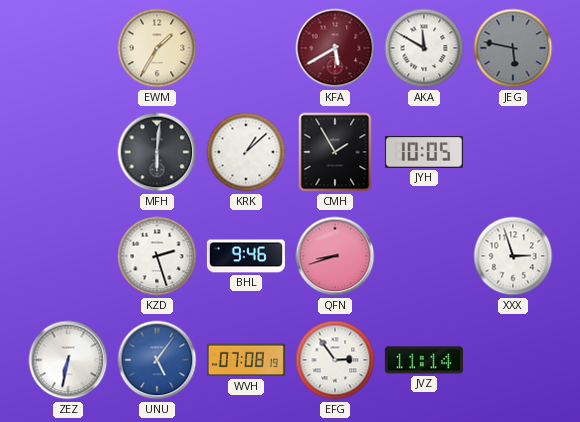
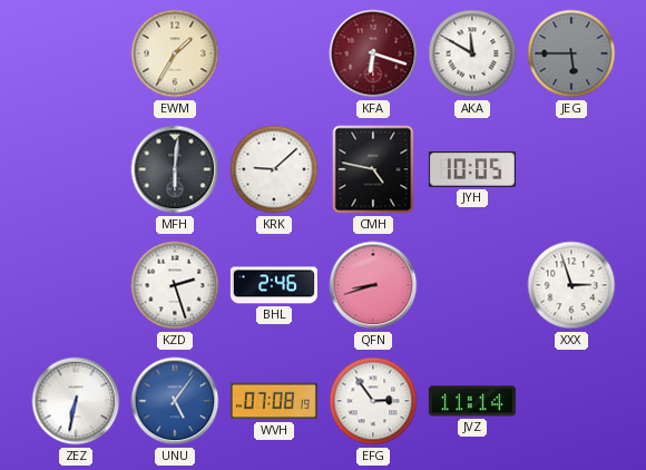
KFA: 5:40 -> 6:18
JEG: 5:47 -> 5:45
KRK: 1:08 -> 9:08
CMH: 1:55 -> 4:47
BHL: 9:46 -> 2:46
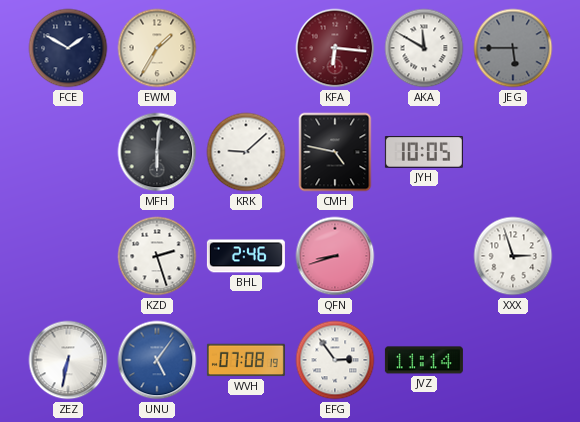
FCE: none -> 1:50
KFA: 6:18 -> 6:16
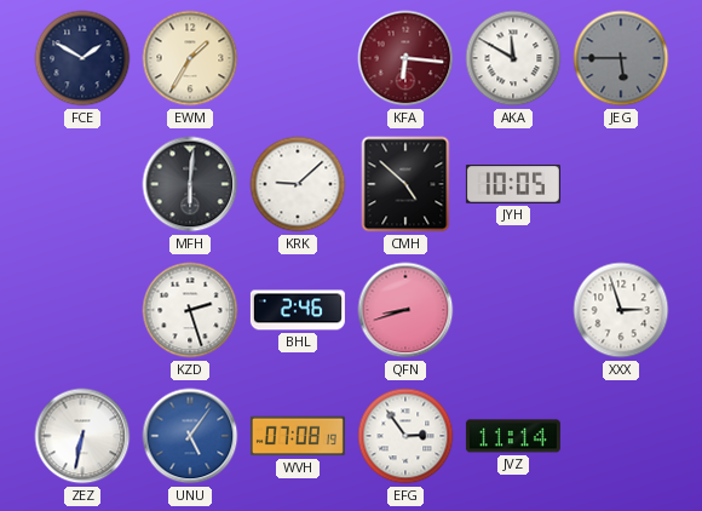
CMH: 4:47 -> 4:52
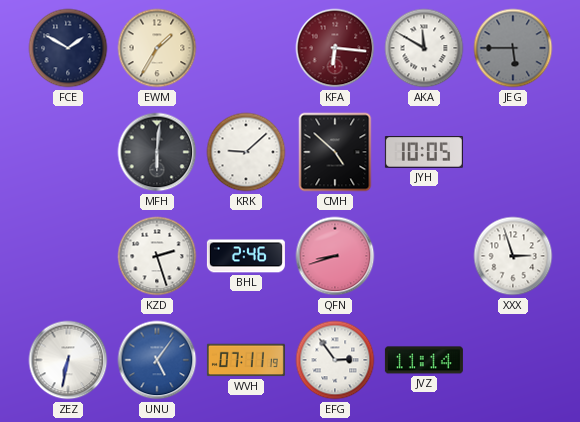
WVH: 07:08 -> 07:11
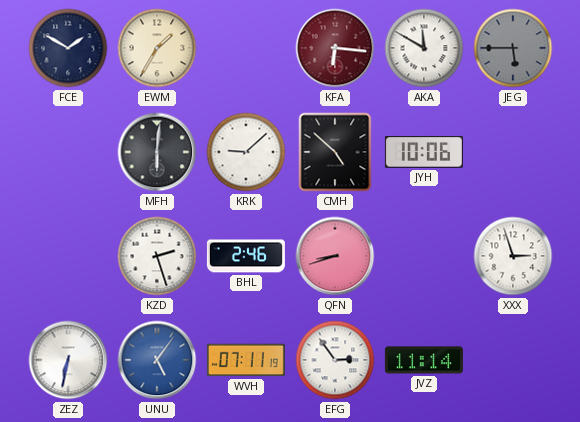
JYH: 10:05 -> 10:06
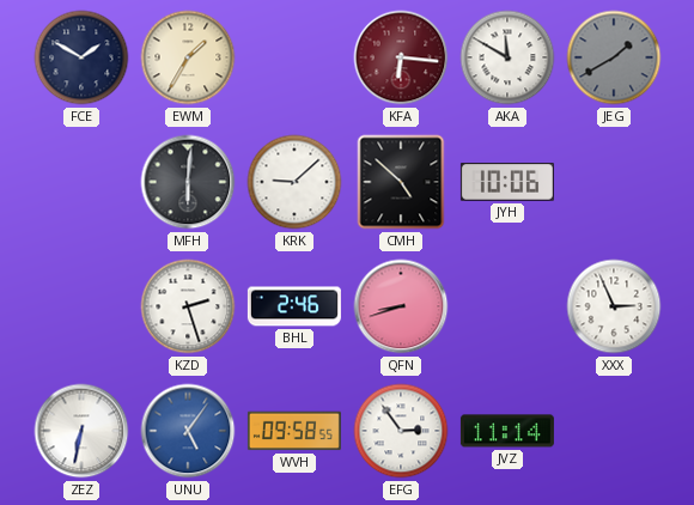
JEG: 5:45 -> 1:40
XXX: 2:57 -> 2:56
WVH: 07:11 -> 09:58
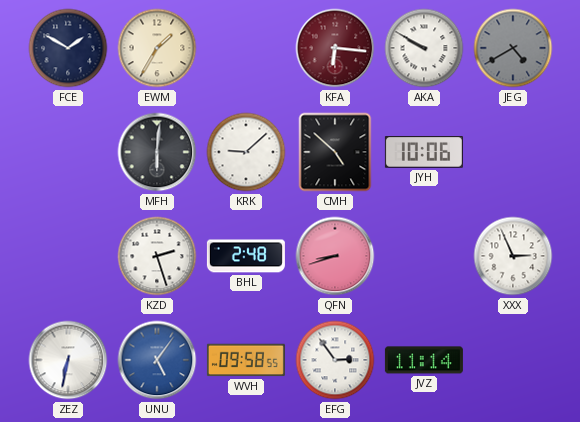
AKA: 11:50 -> 9:50
JEG: 1:40 -> 4:40
BHL: 2:46 -> 2:48
